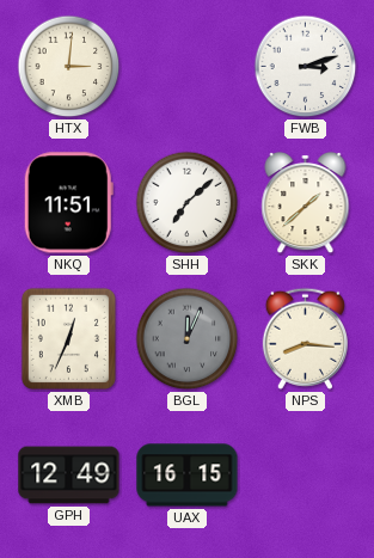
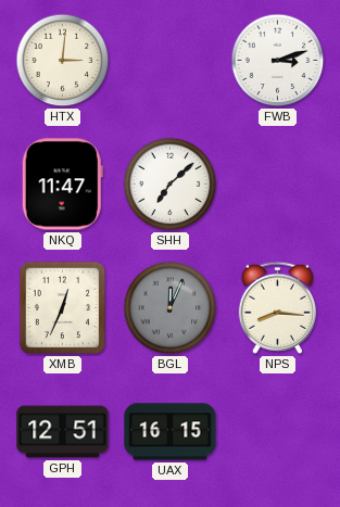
NKQ: 11:51 -> 11:47
SKK: 1:38 -> none
GPH: 12:49 -> 12:51
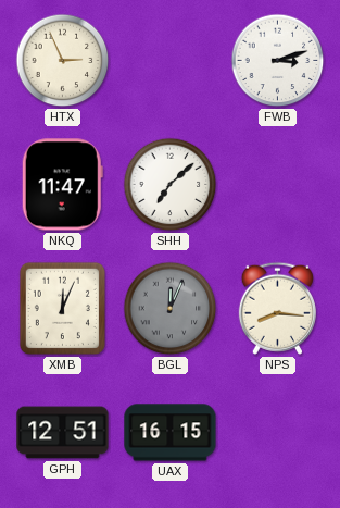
HTX: 3:01 -> 2:56
XMB: 12:34 -> 12:04
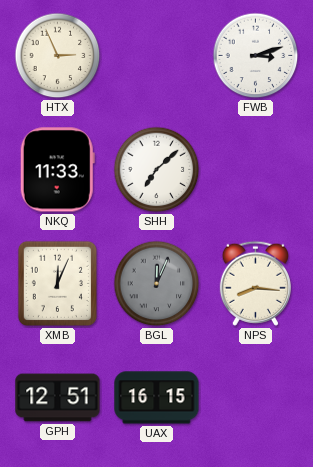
NKQ: 11:47 -> 11:33
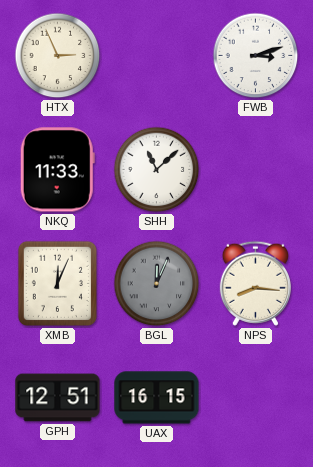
SHH: 7:08 -> 11:08
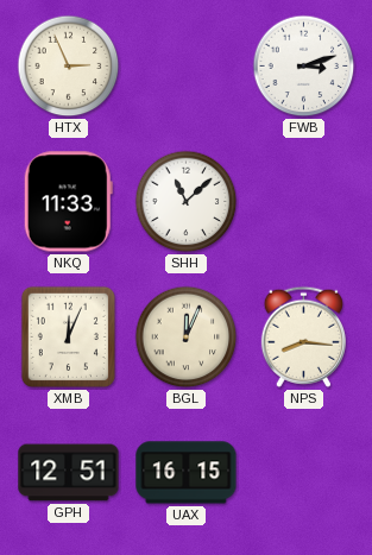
BGL dial: grey -> cream
